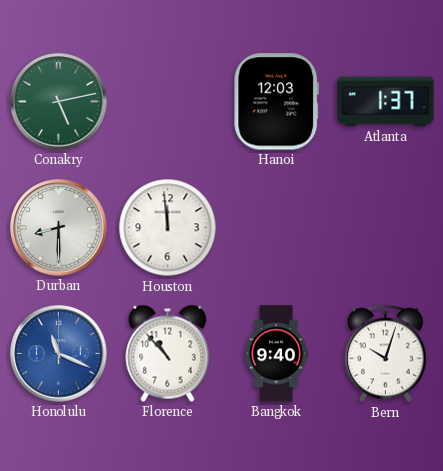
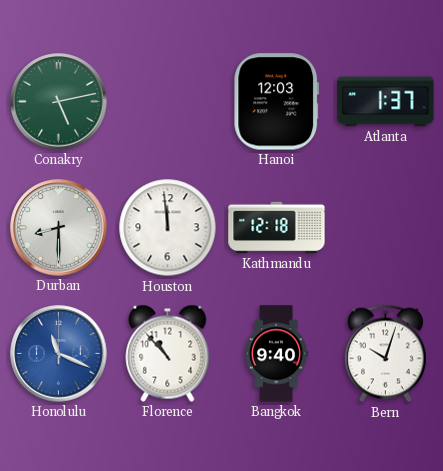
Kathmandu: none -> 12:18
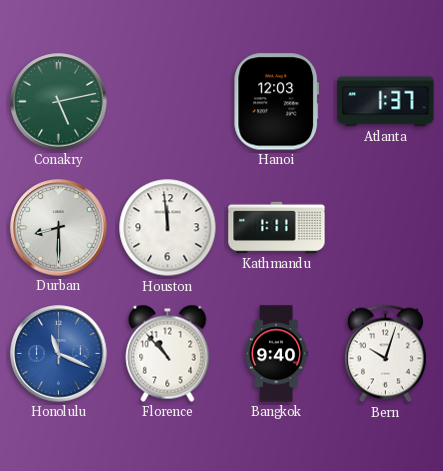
Kathmandu: 12:18 -> 1:11
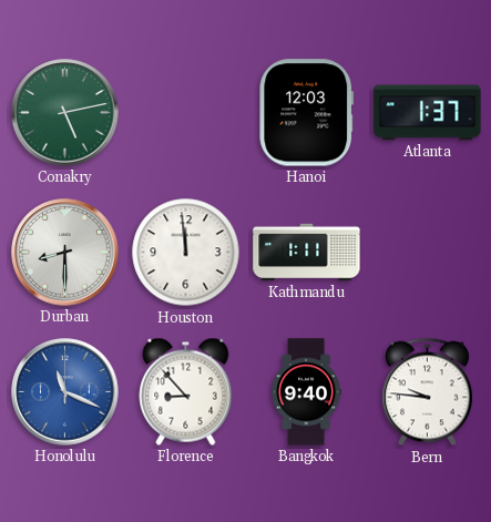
Florence: 10:53 -> 8:53
Bern: 10:03 -> 9:46
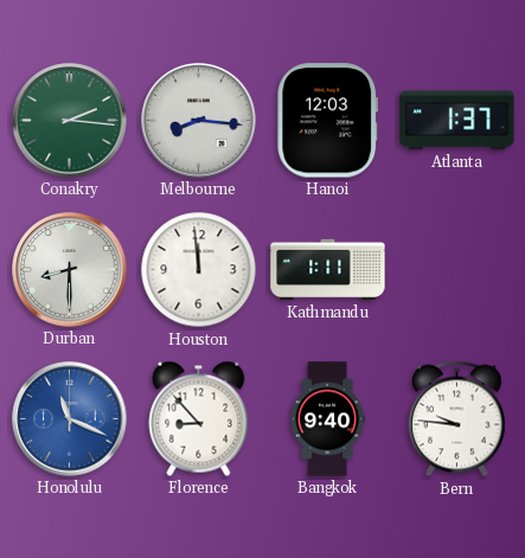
Conakry: 5:13 -> 2:16
Melbourne: none -> 8:16
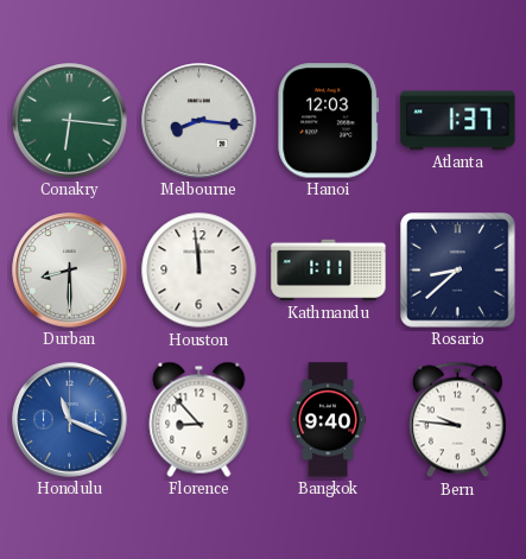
Conakry: 2:16 -> 6:16
Rosario: none -> 8:38
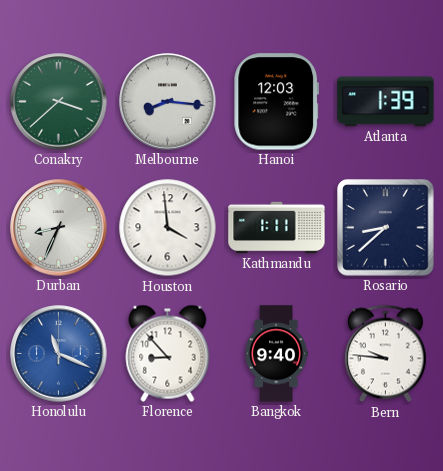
Conakry: 6:16 -> 3:38
Atlanta: 1:37 -> 1:39
Durban: 8:30 -> 8:34
Houston: 11:59 -> 3:59
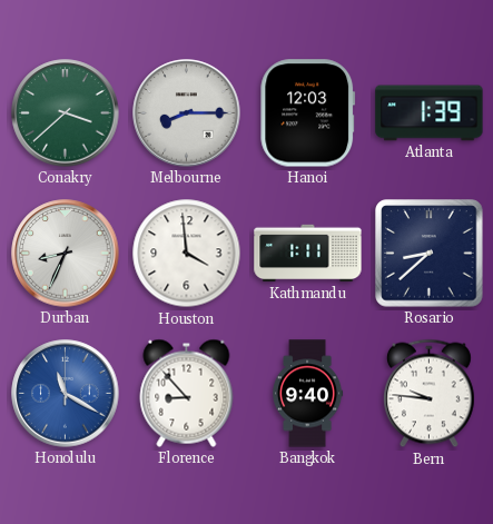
Melbourne: 8:16 -> 8:15
Honolulu: 11:19 -> 11:20
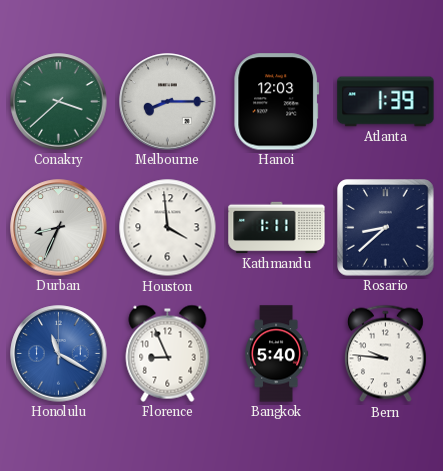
Florence: 8:53 -> 8:56
Bangkok: 9:40 -> 5:40
